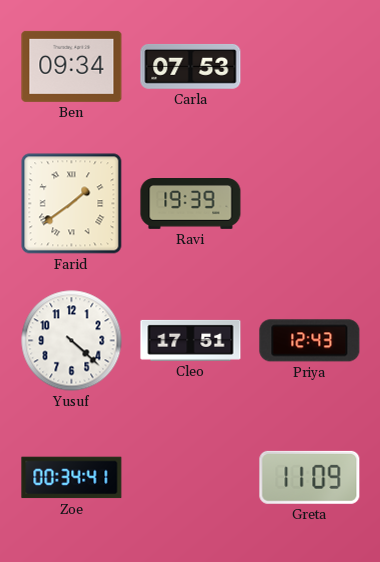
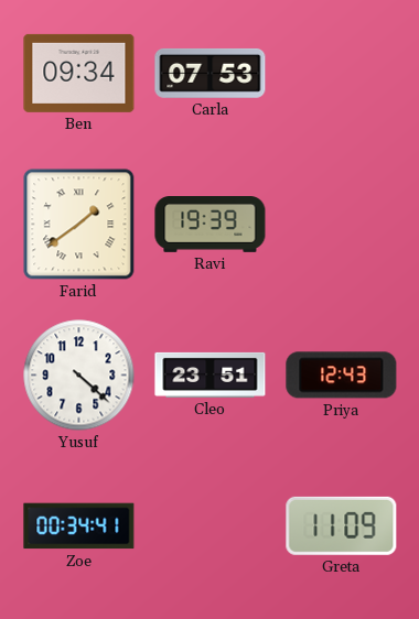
Cleo: 17:51 -> 23:51
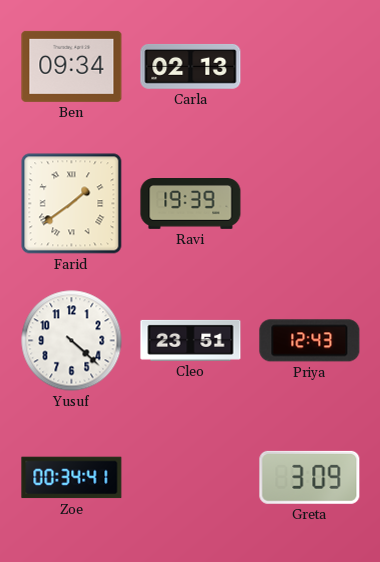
Carla: 07:53 -> 02:13
Greta: 11:09 -> 3:09
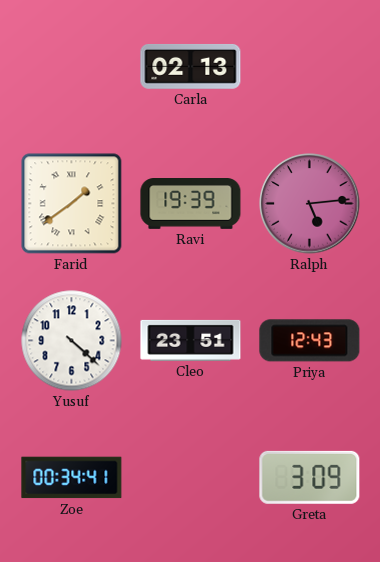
Ben: 09:34 -> none
Ralph: none -> 5:14
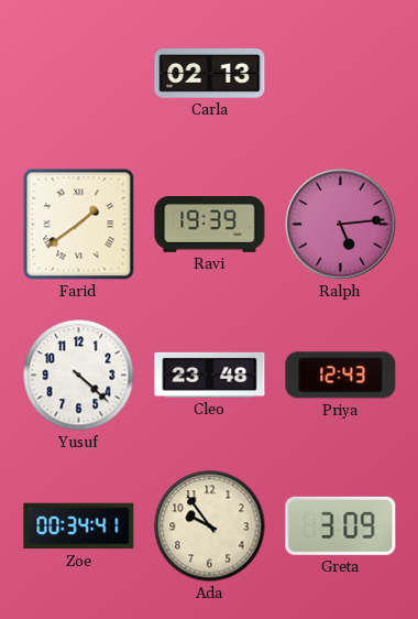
Cleo: 23:51 -> 23:48
Ada: none -> 9:54
